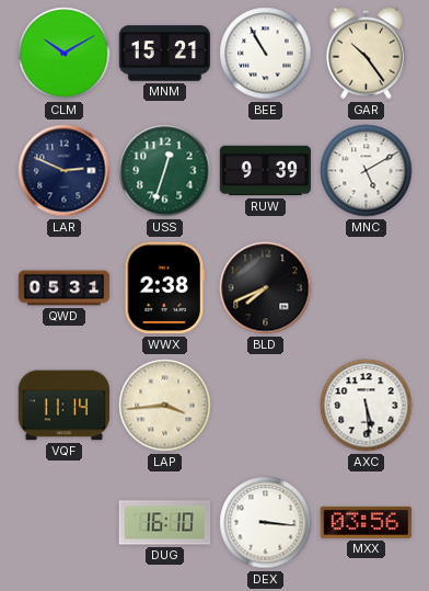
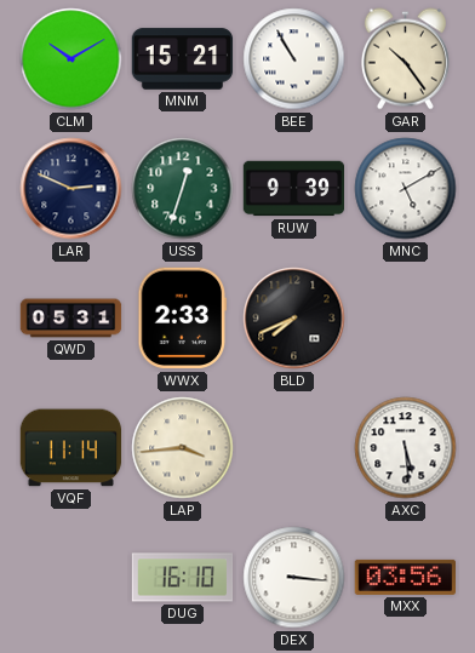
WWX: 2:38 -> 2:33
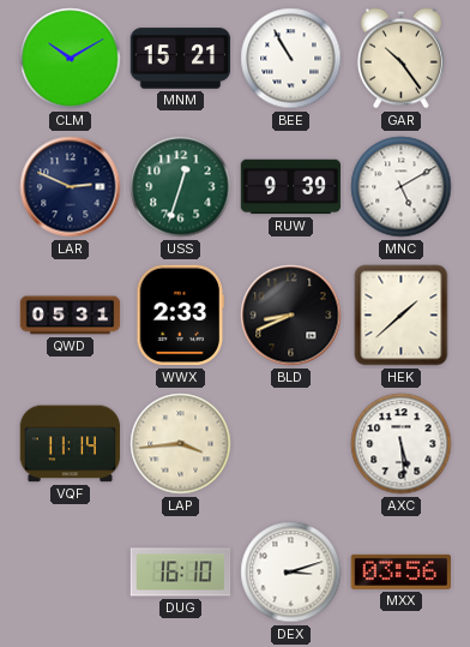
BLD: 7:41 -> 8:41
HEK: none -> 1:38
DEX: 3:16 -> 3:12
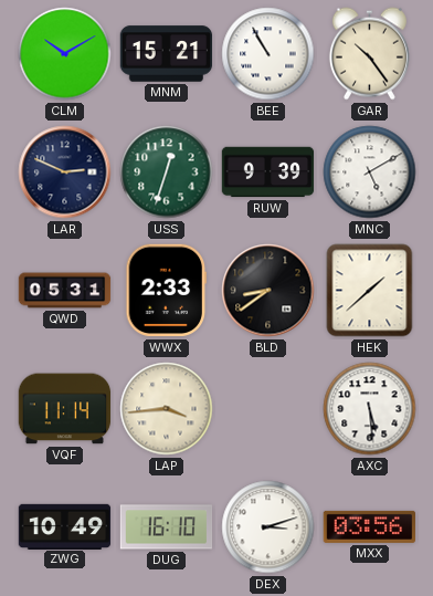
BLD: 8:41 -> 8:39
ZWG: none -> 10:49
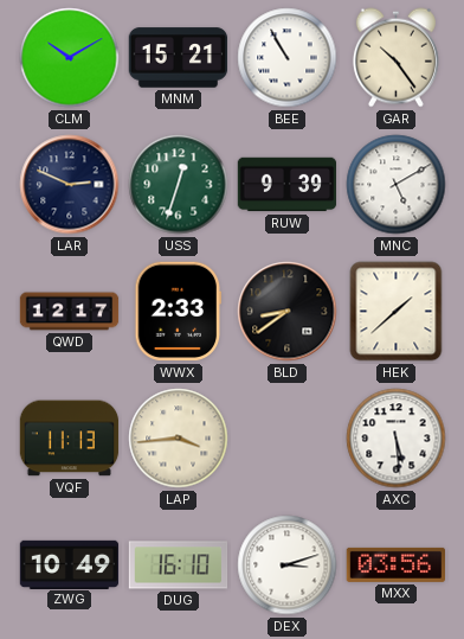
QWD: 05:31 -> 12:17
VQF: 11:14 -> 11:13
